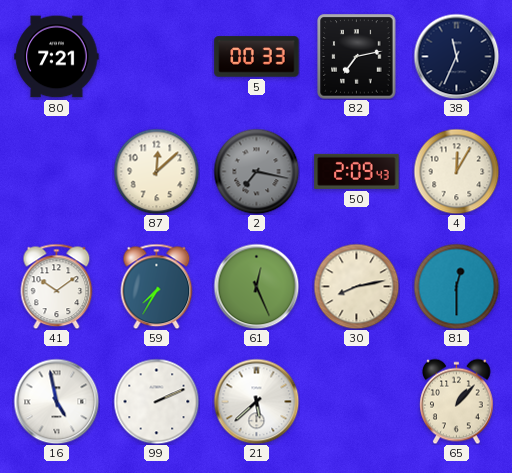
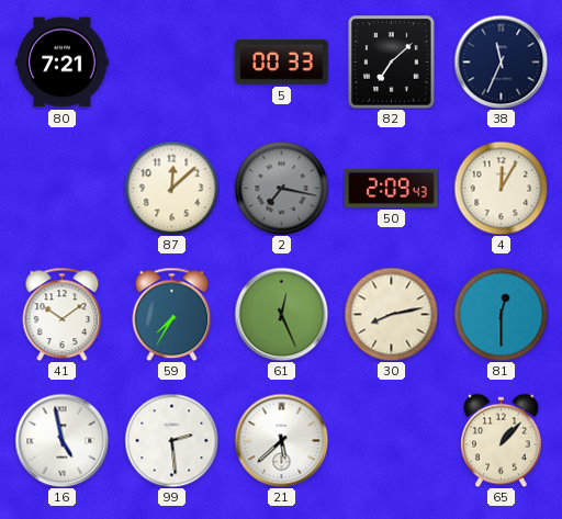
82: 7:13 -> 7:08
99: 2:11 -> 2:29
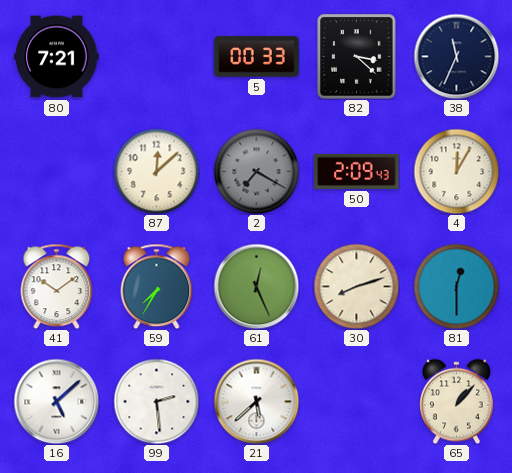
82: 7:08 -> 3:22
2: 7:17 -> 7:20
30: 8:13 -> 8:12
16: 4:58 -> 5:08
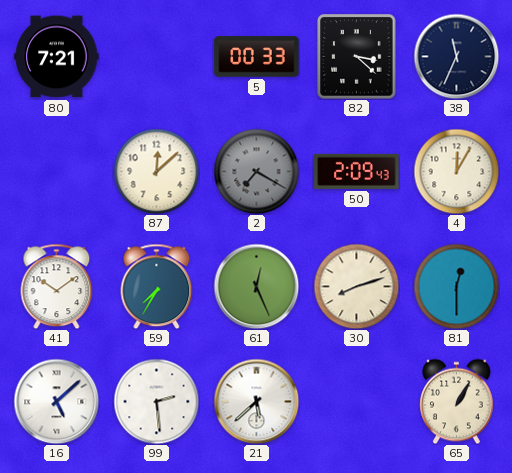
65: 1:07 -> 1:05
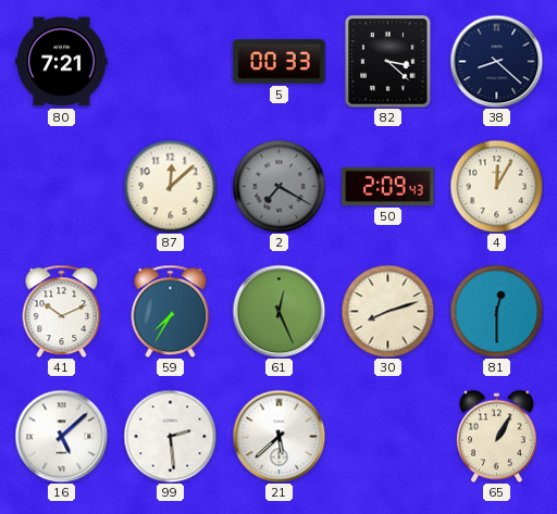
38: 11:34 -> 8:22
41: 10:09 -> 10:11
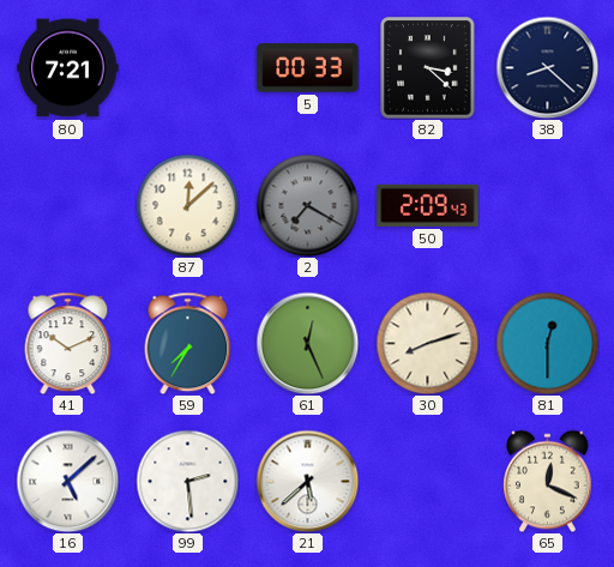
4: 12:05 -> none
65: 1:05 -> 12:19
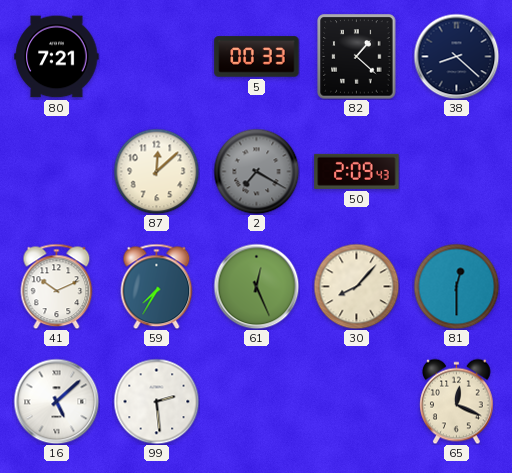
82: 3:22 -> 1:22
30: 8:12 -> 8:07
21: 5:38 -> none
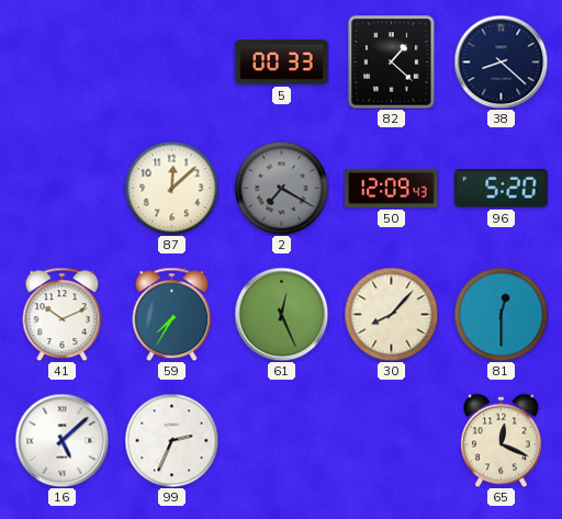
80: 7:21 -> none
50: 2:09 -> 12:09
96: none -> 5:20
99: 2:29 -> 2:34
